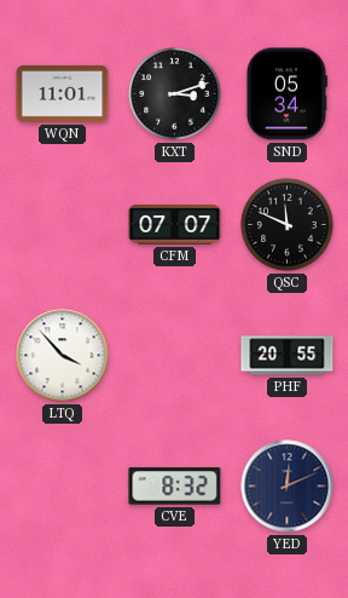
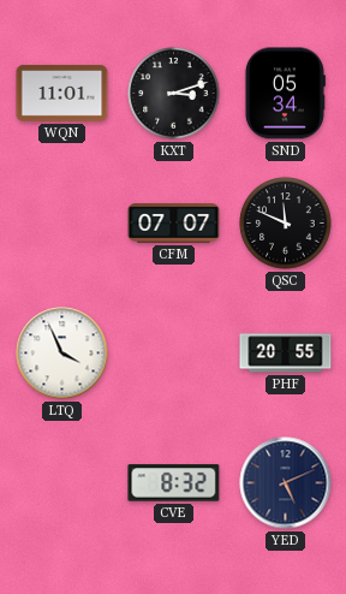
LTQ: 3:53 -> 3:56
YED: 12:11 -> 5:11
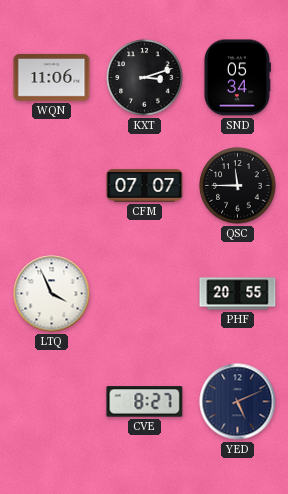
WQN: 11:01 -> 11:06
QSC: 11:49 -> 11:45
CVE: 8:32 -> 8:27
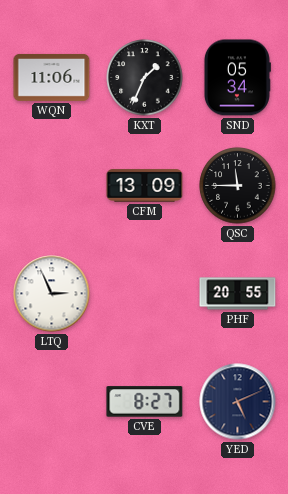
KXT: 3:12 -> 1:34
CFM: 07:07 -> 13:09
LTQ: 3:56 -> 2:56
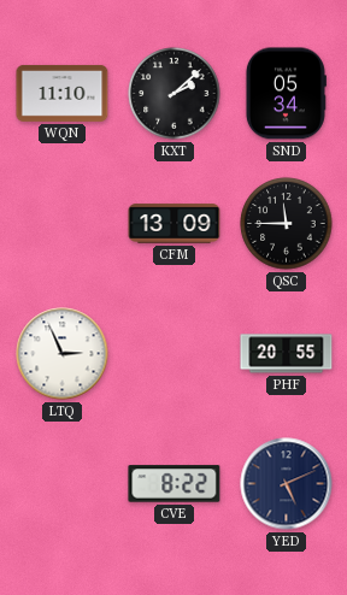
WQN: 11:06 -> 11:10
KXT: 1:34 -> 2:08
CVE: 8:27 -> 8:22
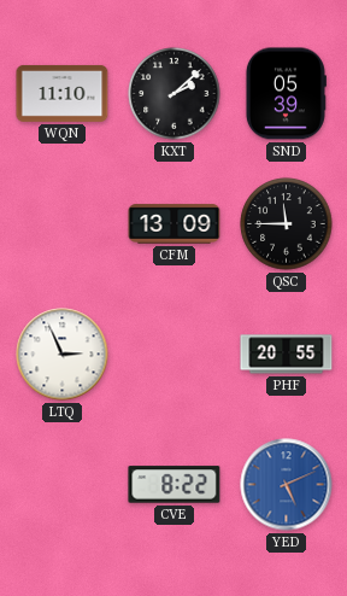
SND: 05:34 -> 05:39
YED dial: navy -> blue
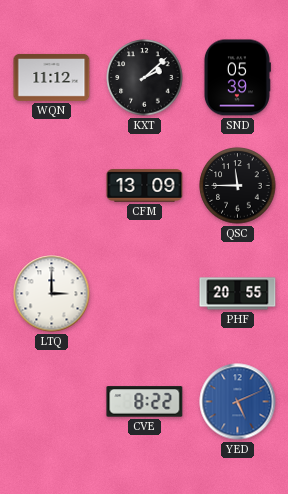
WQN: 11:10 -> 11:12
LTQ: 2:56 -> 3:00
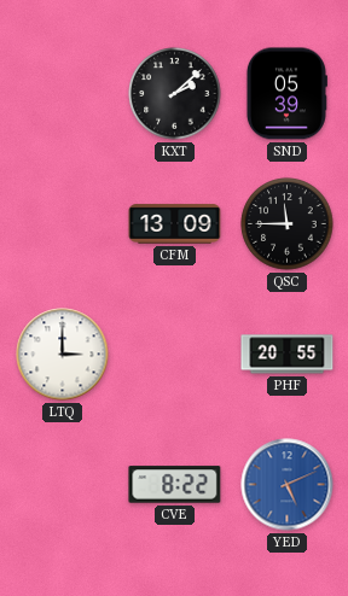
WQN: 11:12 -> none
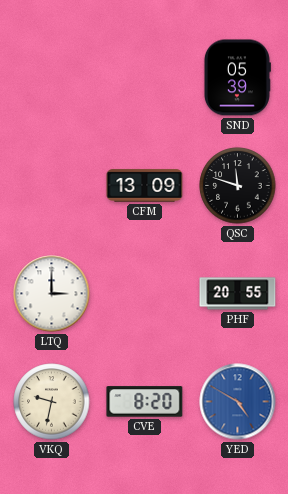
KXT: 2:08 -> none
QSC: 11:45 -> 11:48
VKQ: none -> 9:32
CVE: 8:22 -> 8:20
YED: 5:11 -> 4:50
